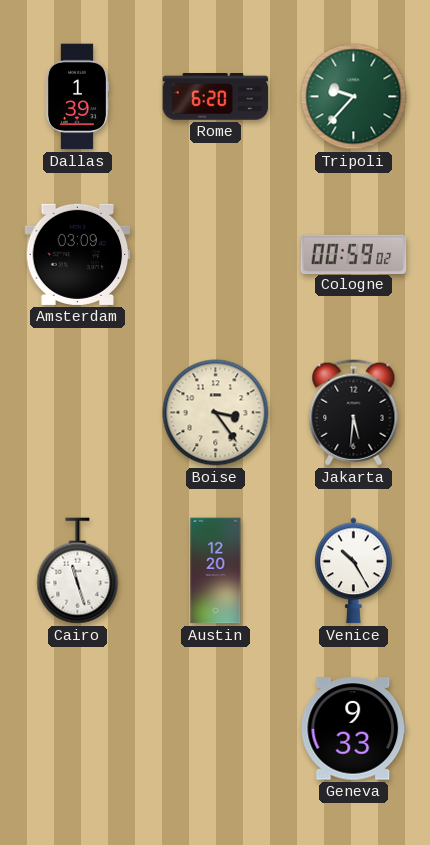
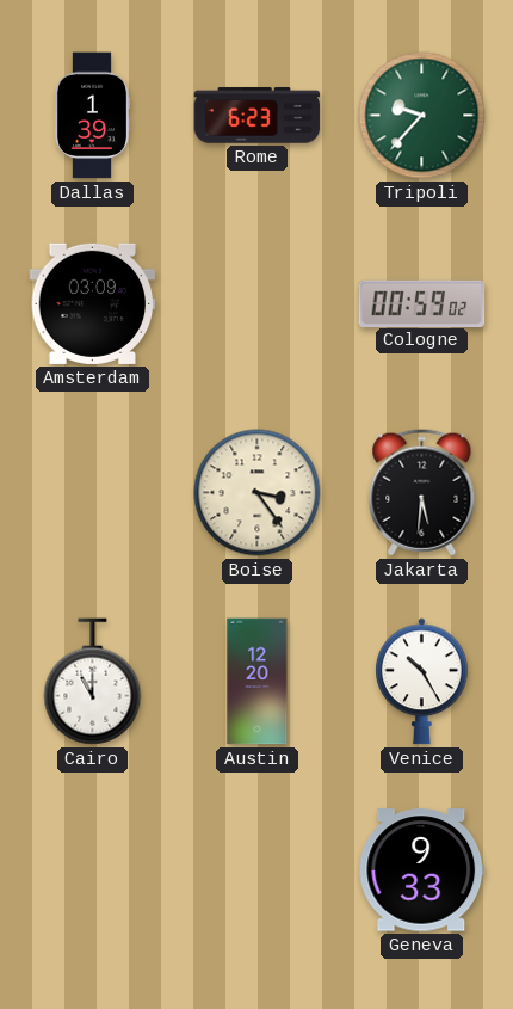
Rome: 6:20 -> 6:23
Cairo: 11:27 -> 11:00
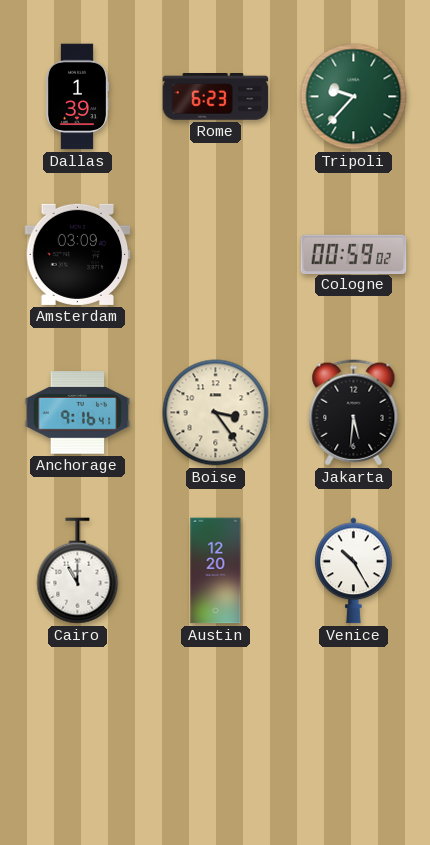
Anchorage: none -> 9:16
Geneva: 9:33 -> none
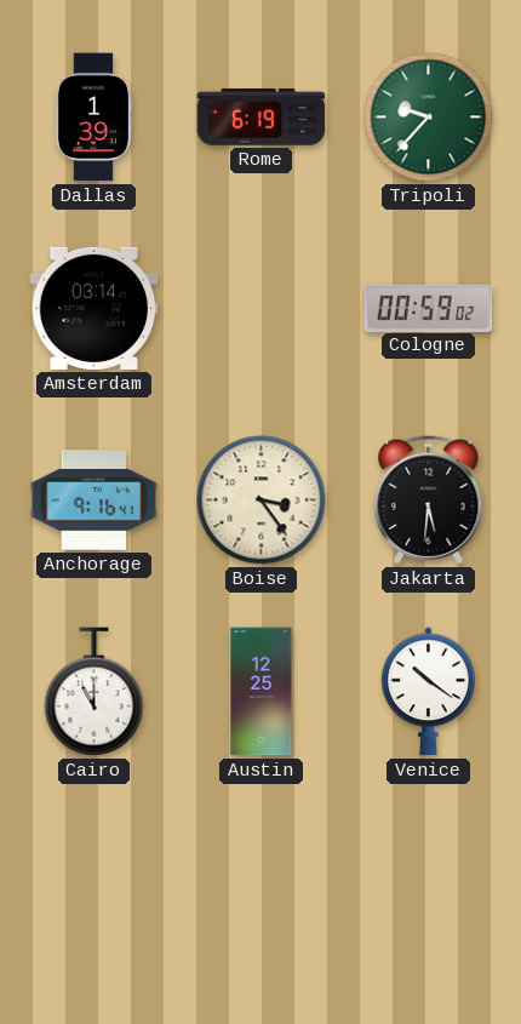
Rome: 6:23 -> 6:19
Amsterdam: 03:09 -> 03:14
Austin: 12:20 -> 12:25
Venice: 10:25 -> 10:21
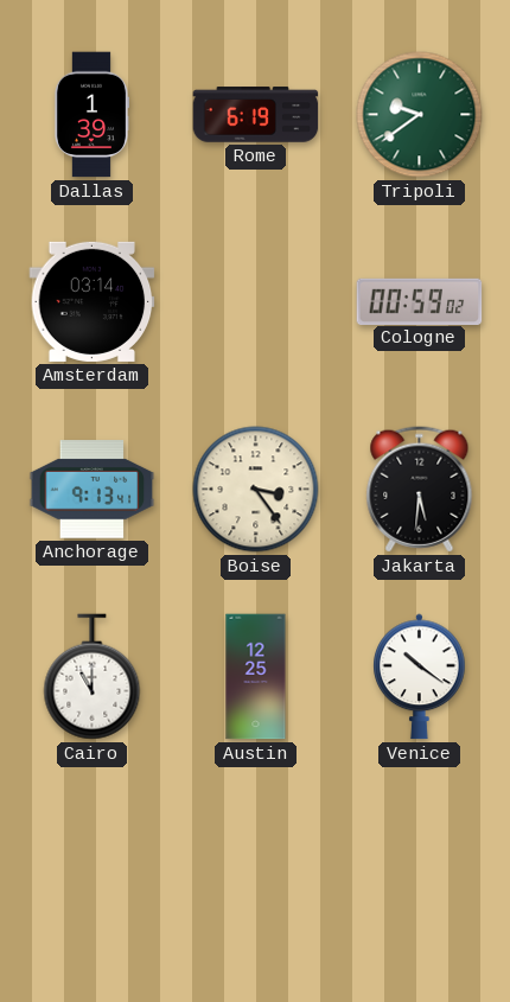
Tripoli: 9:37 -> 9:39
Anchorage: 9:16 -> 9:13
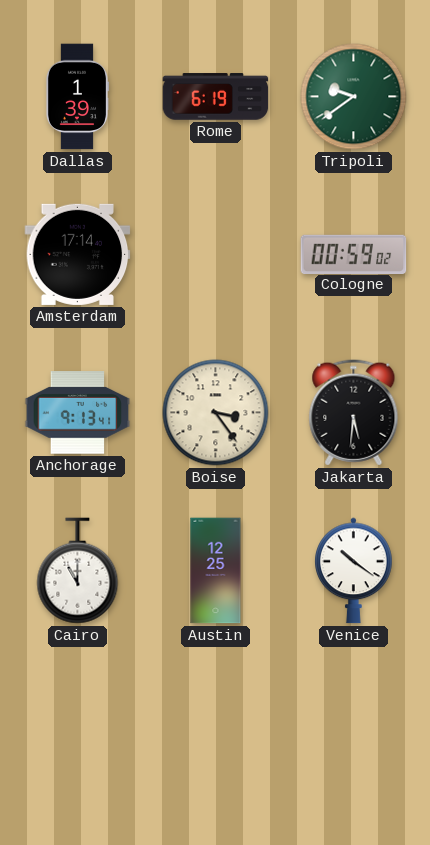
Amsterdam: 03:14 -> 17:14
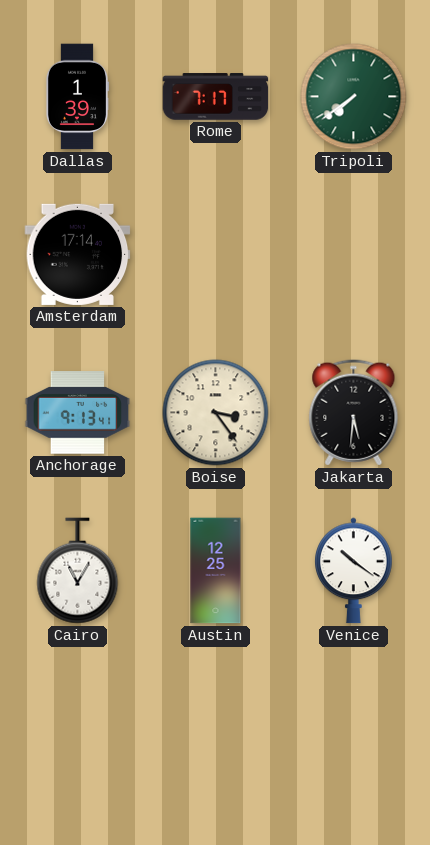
Rome: 6:19 -> 7:17
Tripoli: 9:39 -> 7:39
Cologne: 00:59 -> none
Cairo: 11:00 -> 11:05
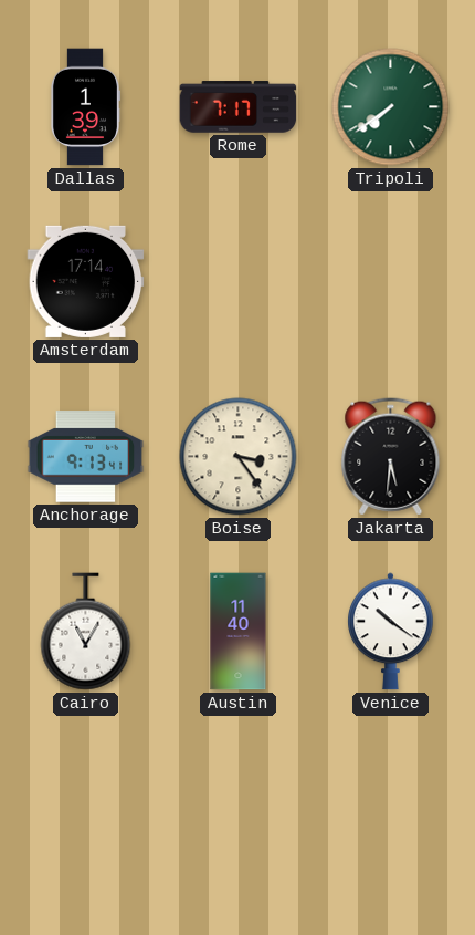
Austin: 12:25 -> 11:40
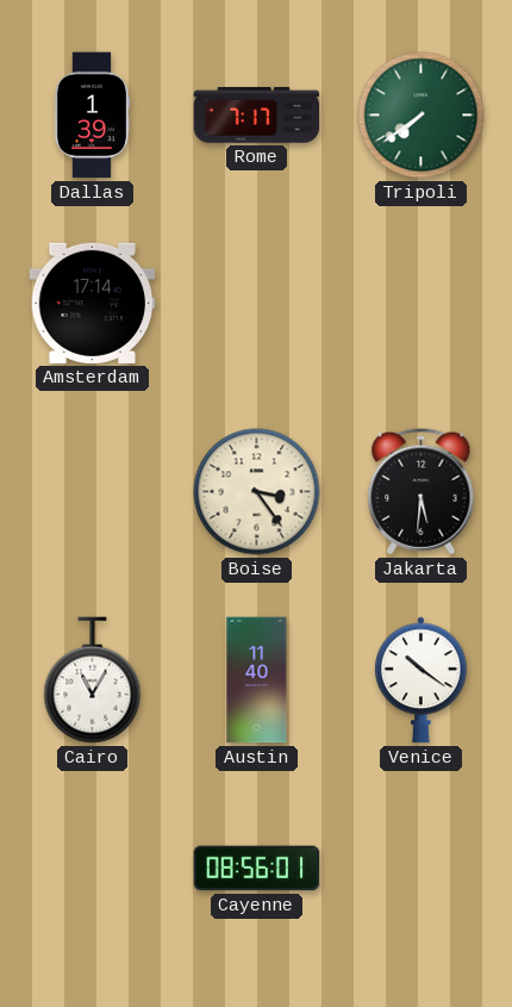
Anchorage: 9:13 -> none
Cayenne: none -> 08:56
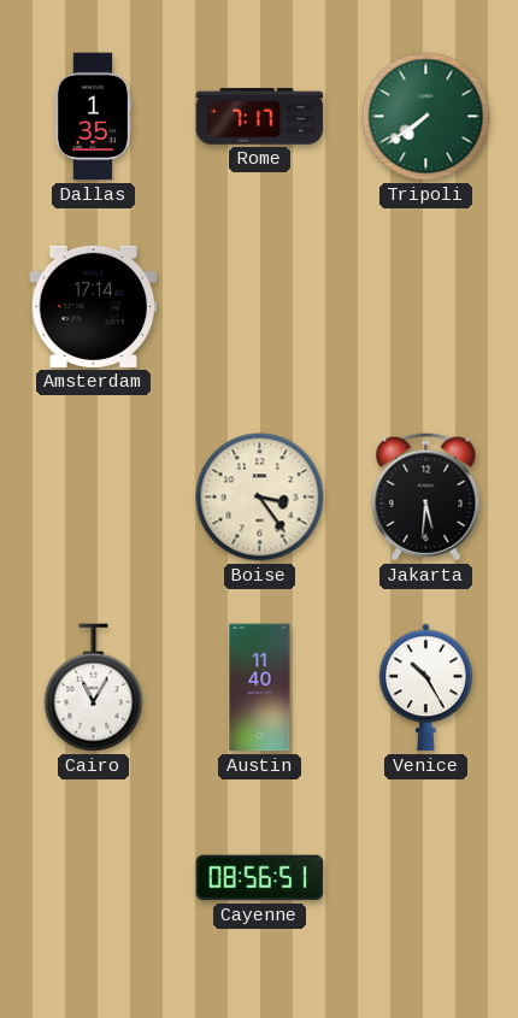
Dallas: 1:39 -> 1:35
Venice: 10:21 -> 10:25
Cayenne: 08:56:01 -> 08:56:51
